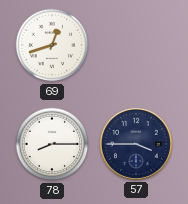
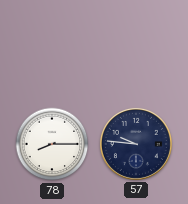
69: 12:42 -> none
57: 3:45 -> 9:46
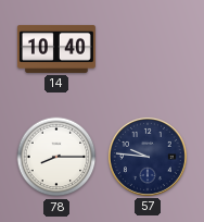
14: none -> 10:40
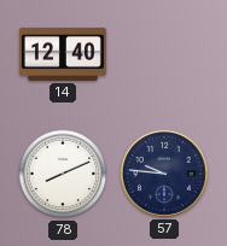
14: 10:40 -> 12:40
78: 8:15 -> 8:11
